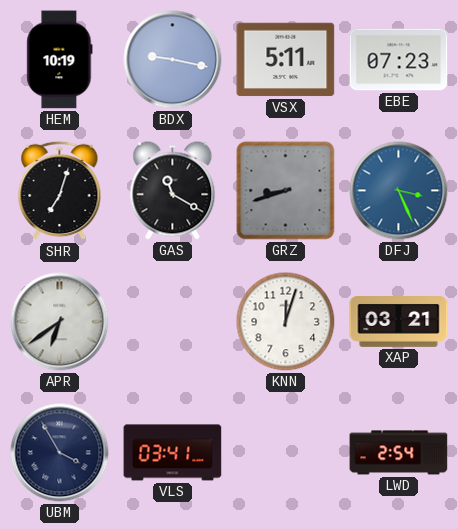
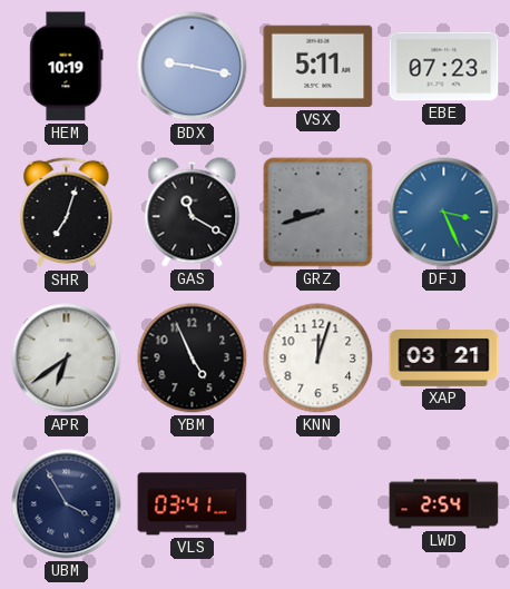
YBM: none -> 4:56
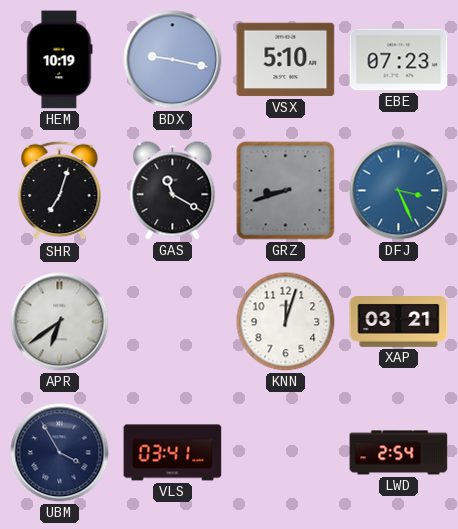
VSX: 5:11 -> 5:10
YBM: 4:56 -> none
